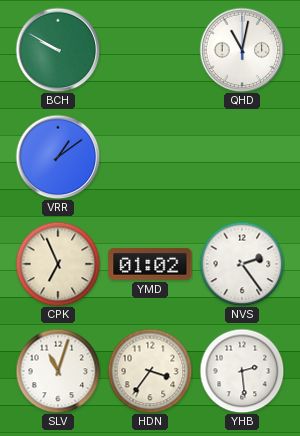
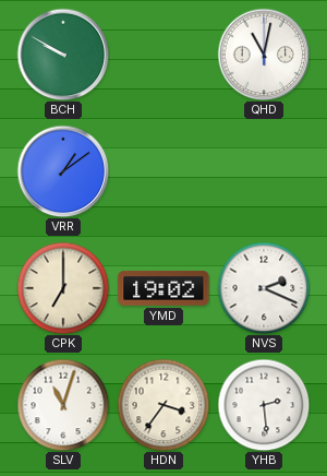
CPK: 6:56 -> 7:00
YMD: 01:02 -> 19:02
NVS: 2:24 -> 2:19
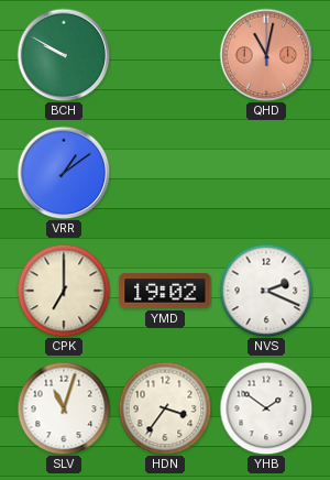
QHD dial: white -> salmon
YHB: 2:29 -> 1:51
